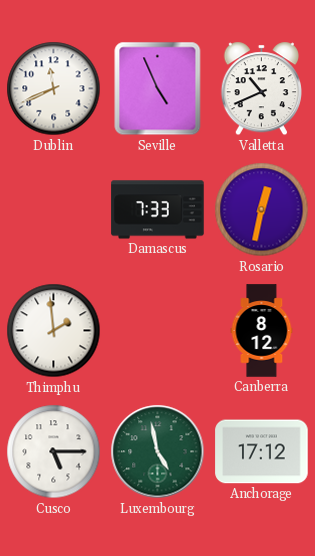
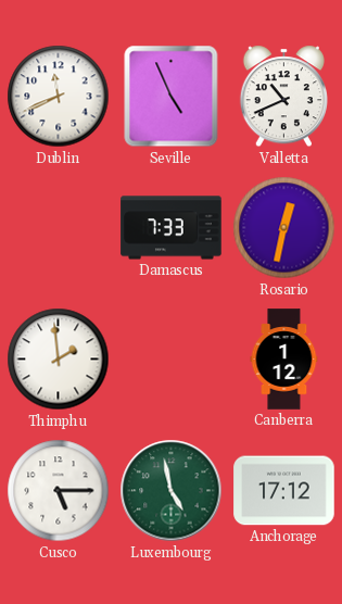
Canberra: 8:12 -> 1:12
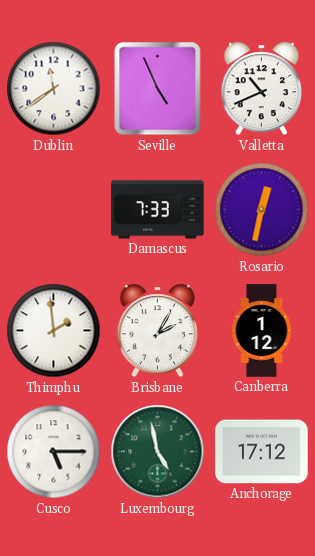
Dublin: 11:41 -> 11:39
Brisbane: none -> 2:05
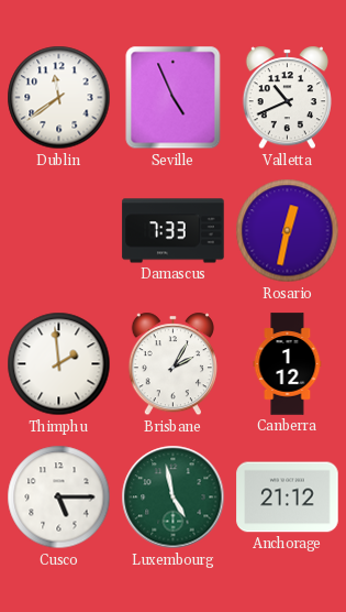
Anchorage: 17:12 -> 21:12
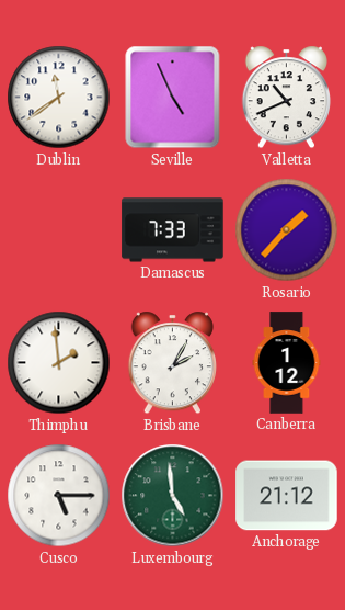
Rosario: 12:32 -> 1:37
Luxembourg: 4:58 -> 4:59
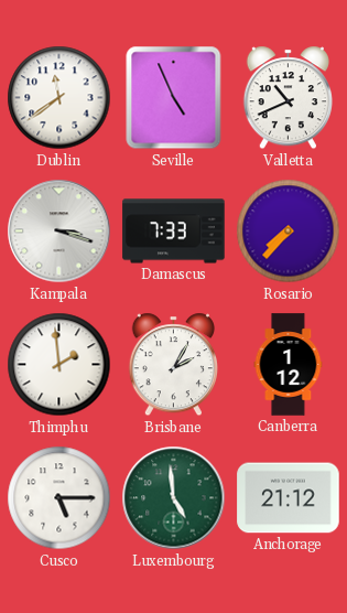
Kampala: none -> 3:18
Rosario: 1:37 -> 7:37
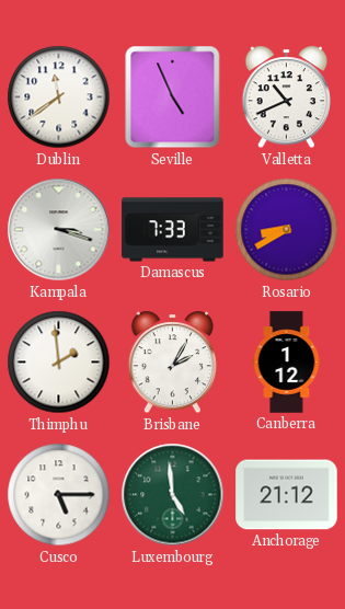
Rosario: 7:37 -> 8:40
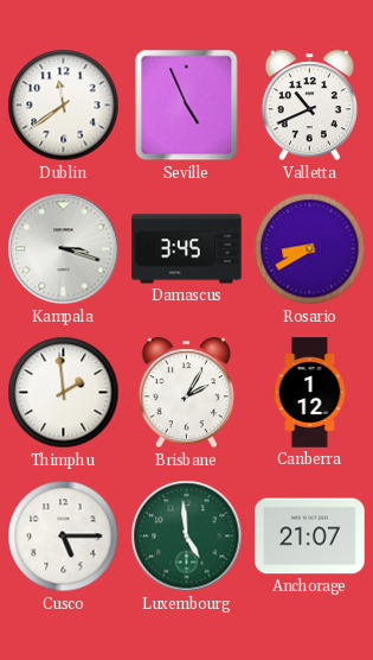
Damascus: 7:33 -> 3:45
Anchorage: 21:12 -> 21:07
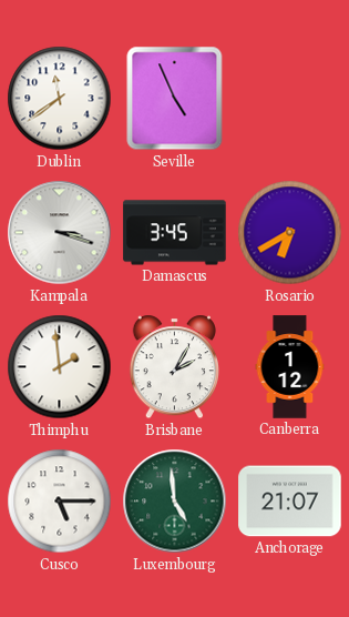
Valletta: 10:41 -> none
Rosario: 8:40 -> 6:40
